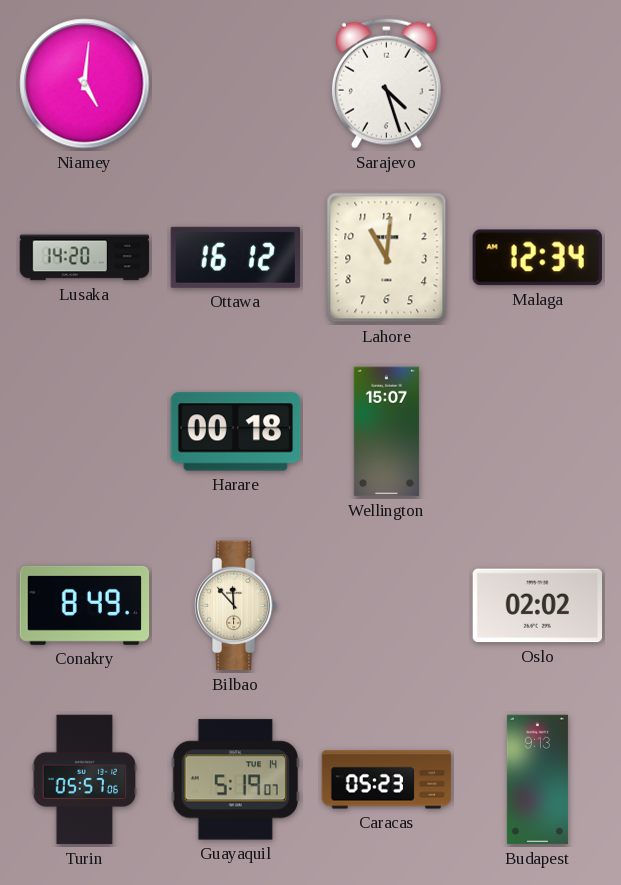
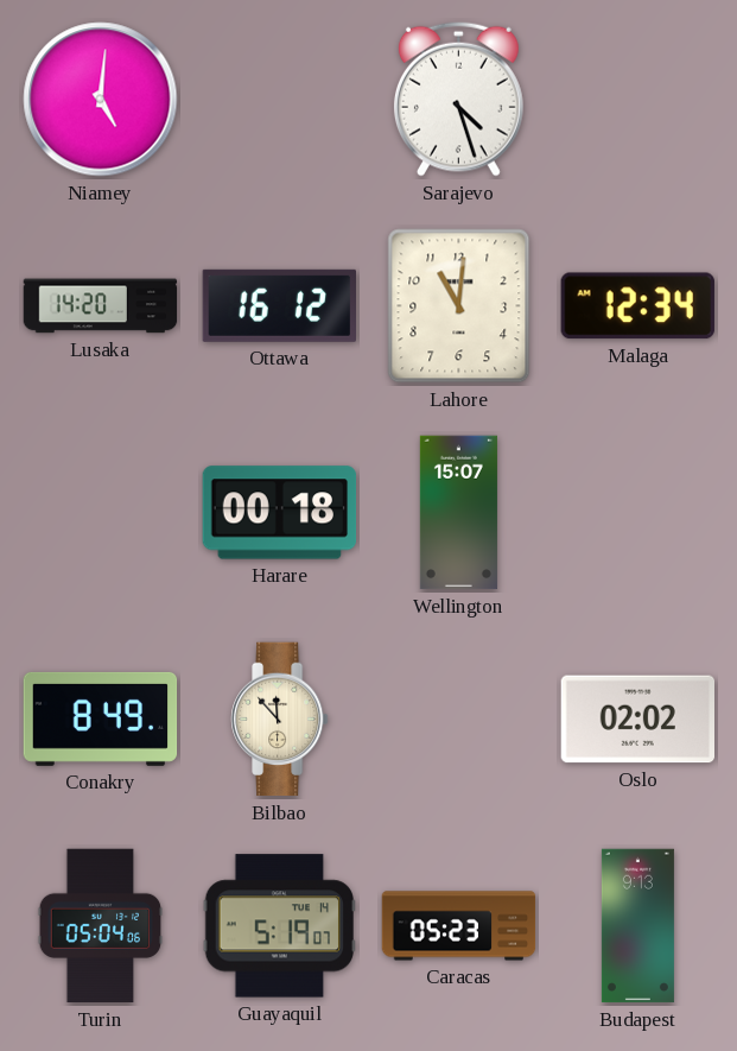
Turin: 05:57 -> 05:04
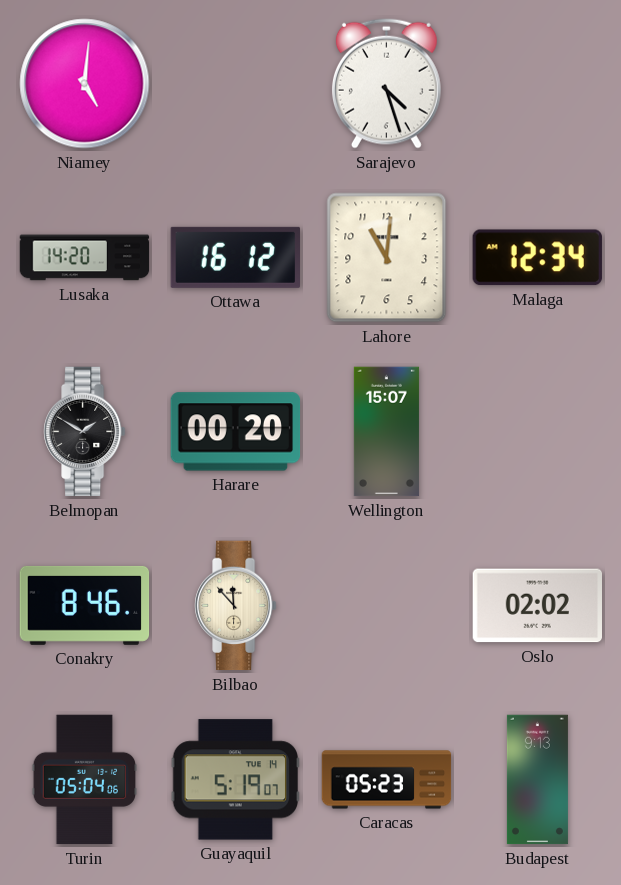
Belmopan: none -> 1:50
Harare: 00:18 -> 00:20
Conakry: 8:49 -> 8:46
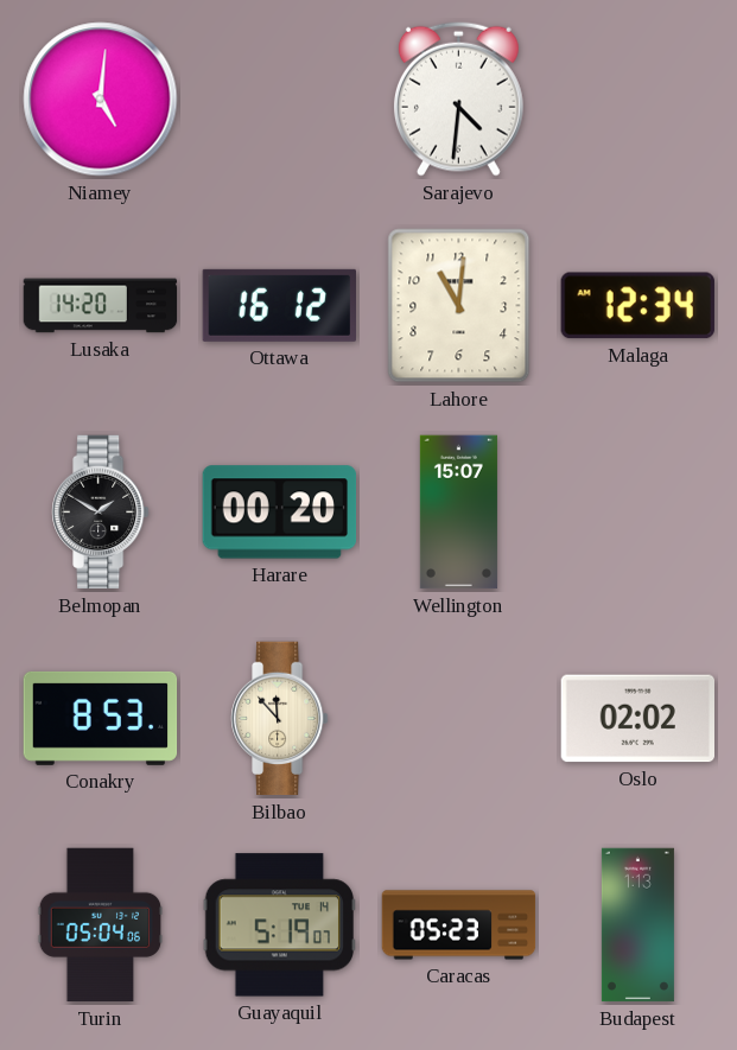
Sarajevo: 4:27 -> 4:31
Conakry: 8:46 -> 8:53
Budapest: 9:13 -> 1:13
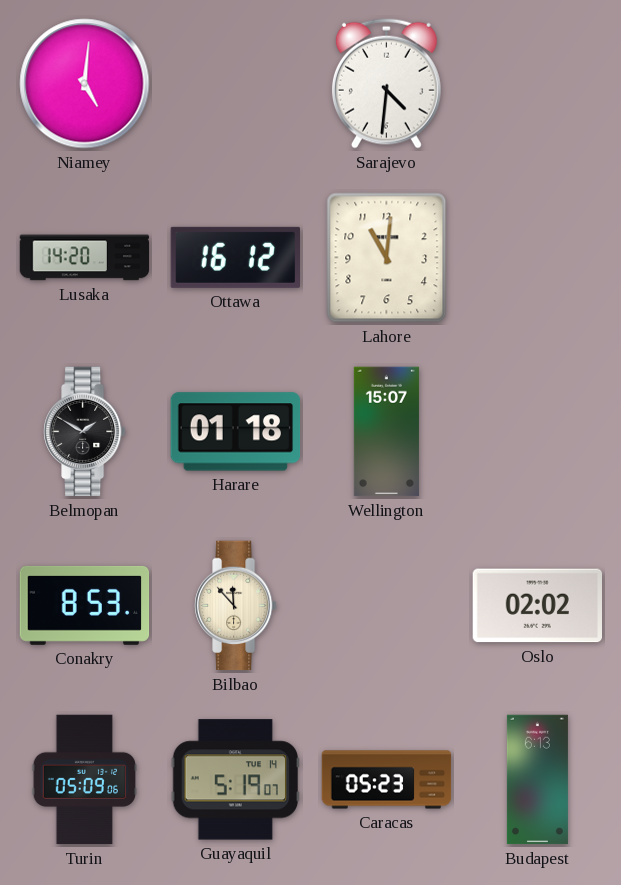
Malaga: 12:34 -> none
Harare: 00:20 -> 01:18
Turin: 05:04 -> 05:09
Budapest: 1:13 -> 6:13
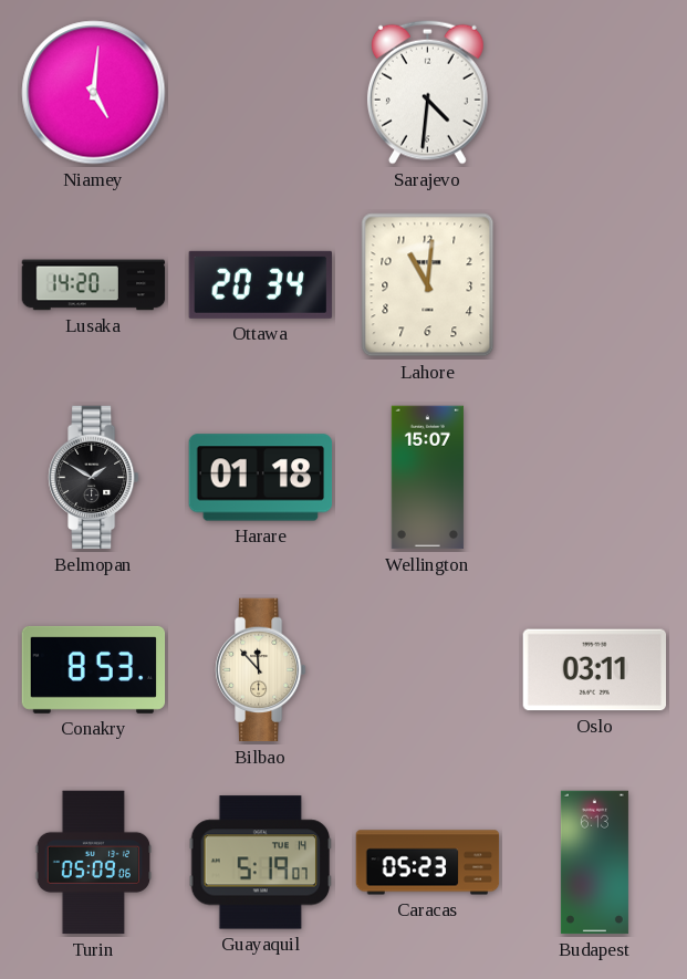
Ottawa: 16:12 -> 20:34
Oslo: 02:02 -> 03:11
